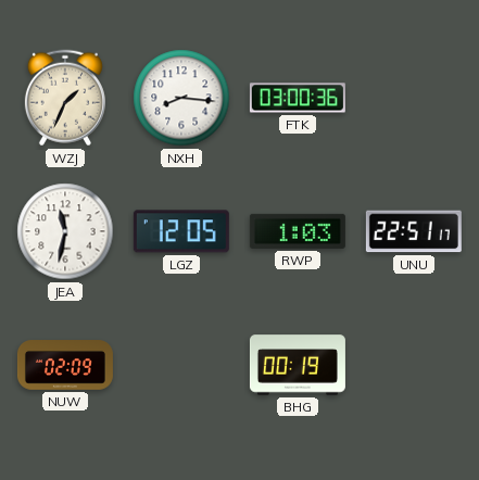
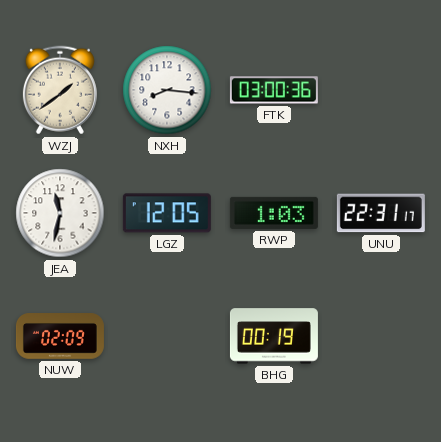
WZJ: 1:34 -> 1:39
UNU: 22:51 -> 22:31
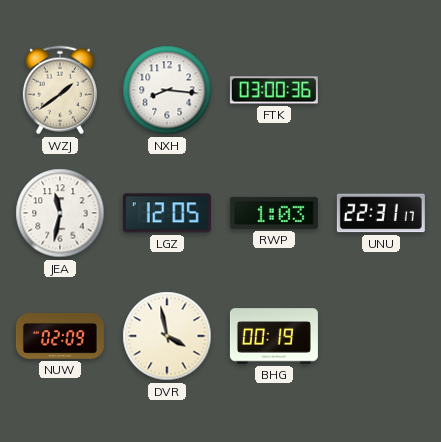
DVR: none -> 3:58
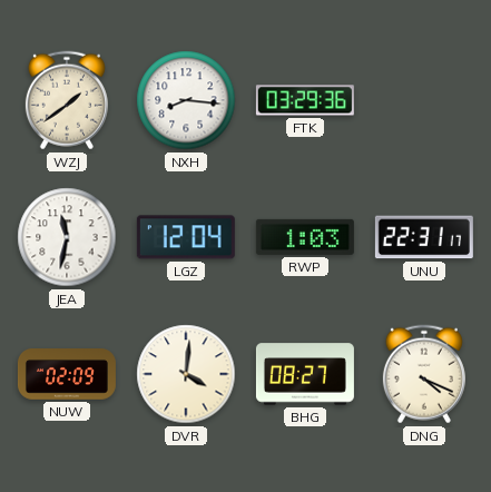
FTK: 03:00 -> 03:29
LGZ: 12:05 -> 12:04
DVR: 3:58 -> 4:01
BHG: 00:19 -> 08:27
DNG: none -> 4:19
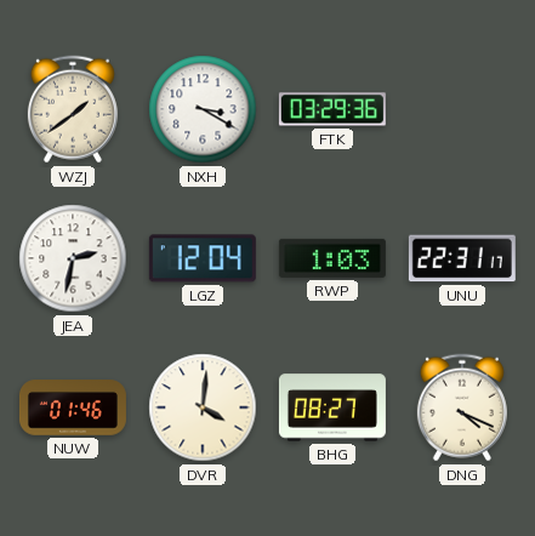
NXH: 8:16 -> 3:20
JEA: 11:32 -> 2:32
NUW: 02:09 -> 01:46
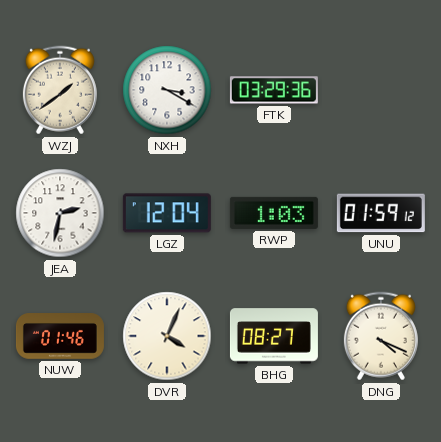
UNU: 22:31 -> 01:59
DVR: 4:01 -> 4:04
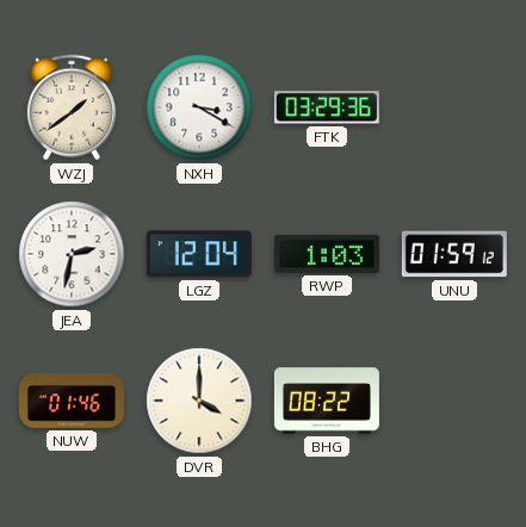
DVR: 4:04 -> 4:00
BHG: 08:27 -> 08:22
DNG: 4:19 -> none
